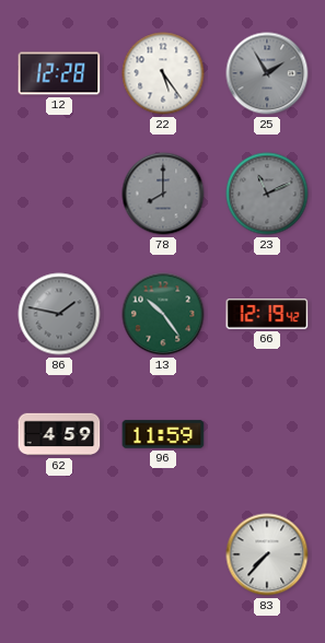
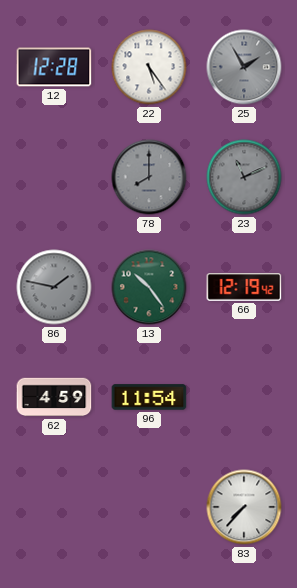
96: 11:59 -> 11:54
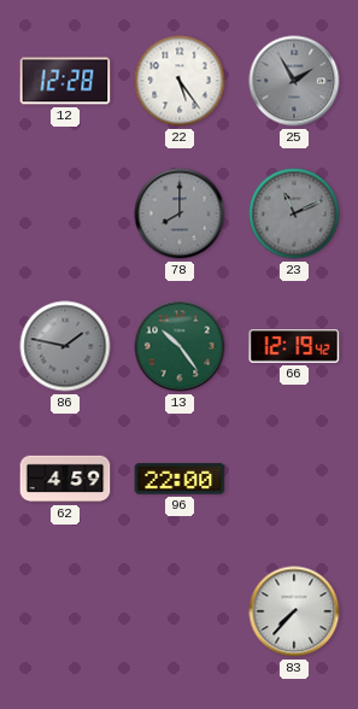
96: 11:54 -> 22:00
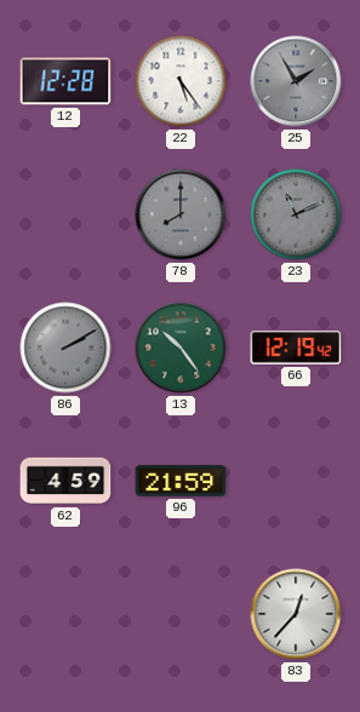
86: 1:47 -> 2:10
96: 22:00 -> 21:59
83: 7:37 -> 12:37
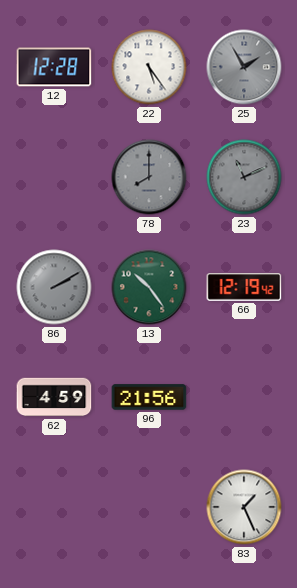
96: 21:59 -> 21:56
83: 12:37 -> 1:26
